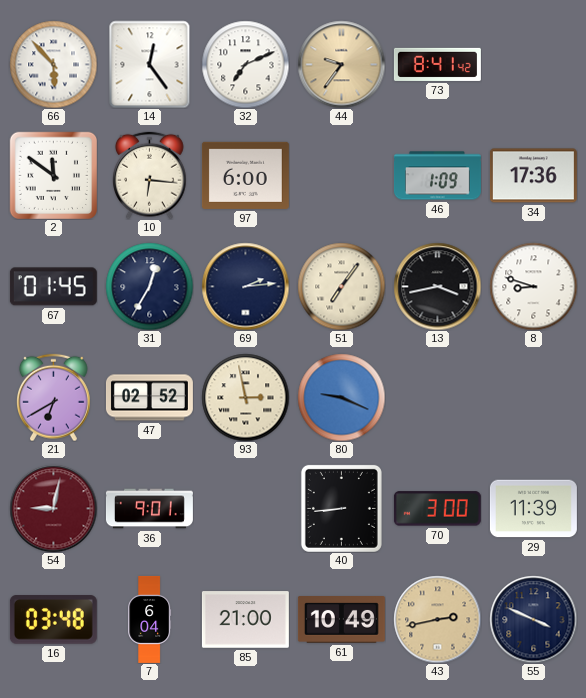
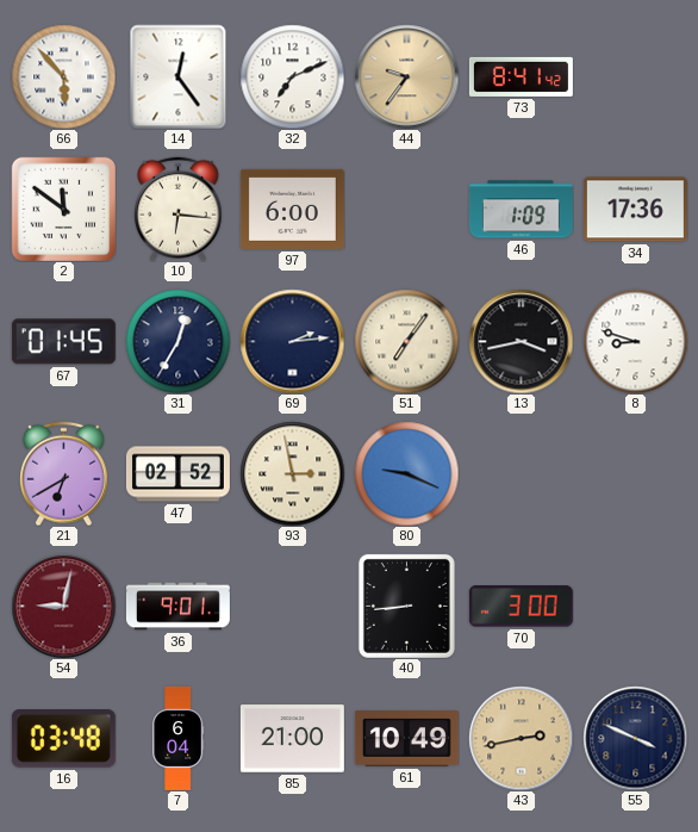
29: 11:39 -> none
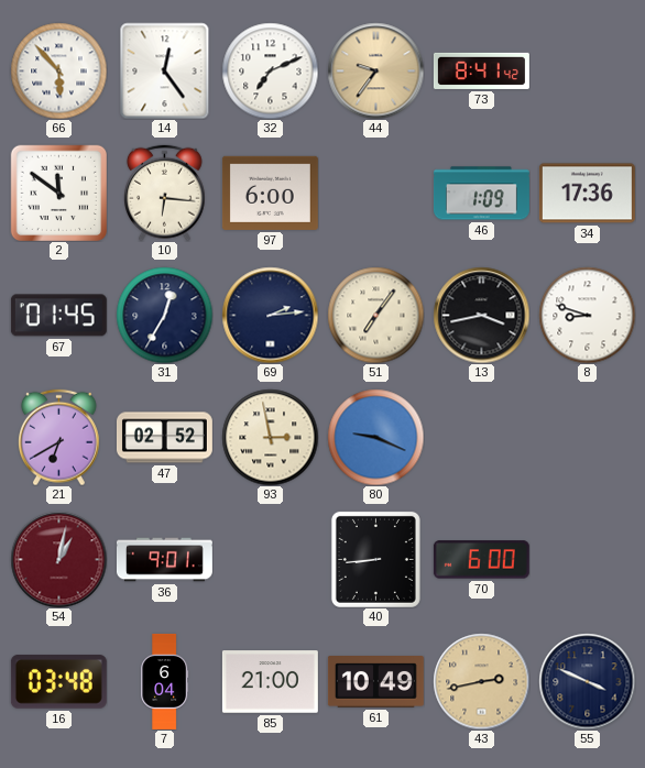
54: 9:02 -> 1:02
70: 3:00 -> 6:00
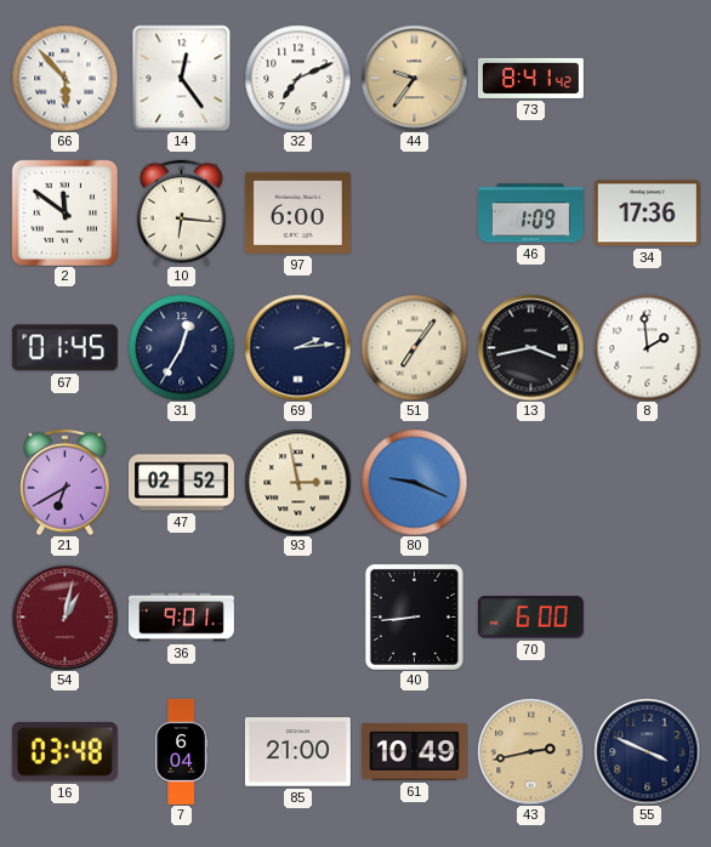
8: 8:48 -> 1:59
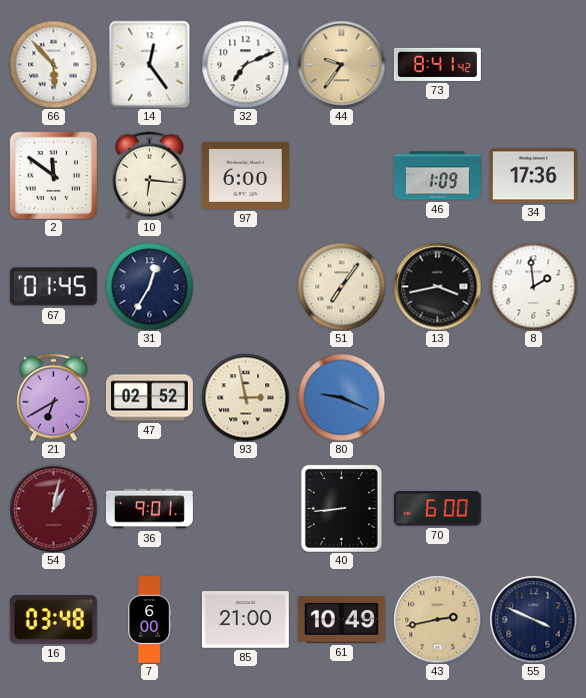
69: 2:14 -> none
7: 6:04 -> 6:00
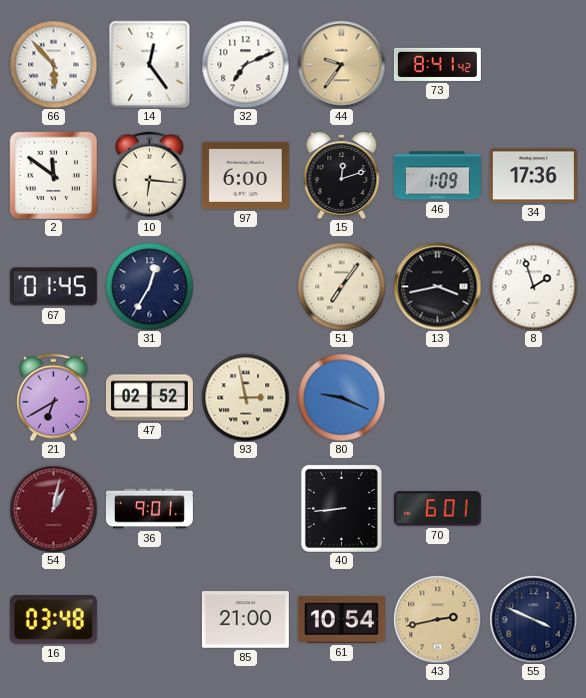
15: none -> 12:12
8: 1:59 -> 1:57
70: 6:00 -> 6:01
7: 6:00 -> none
61: 10:49 -> 10:54
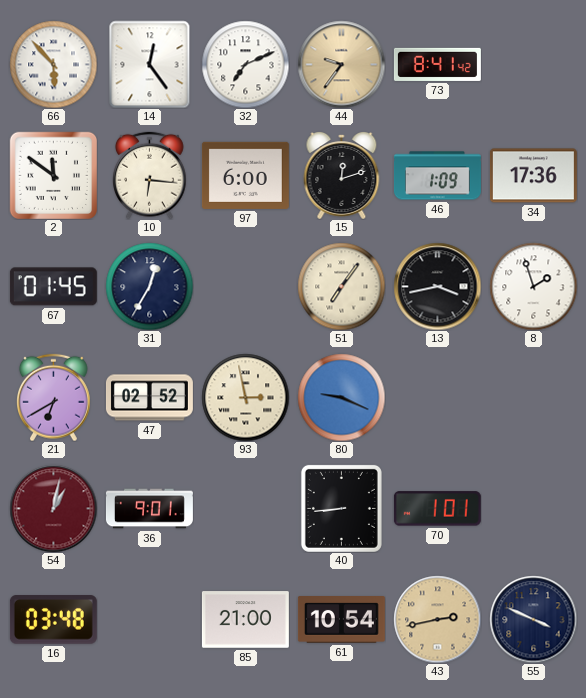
70: 6:01 -> 1:01
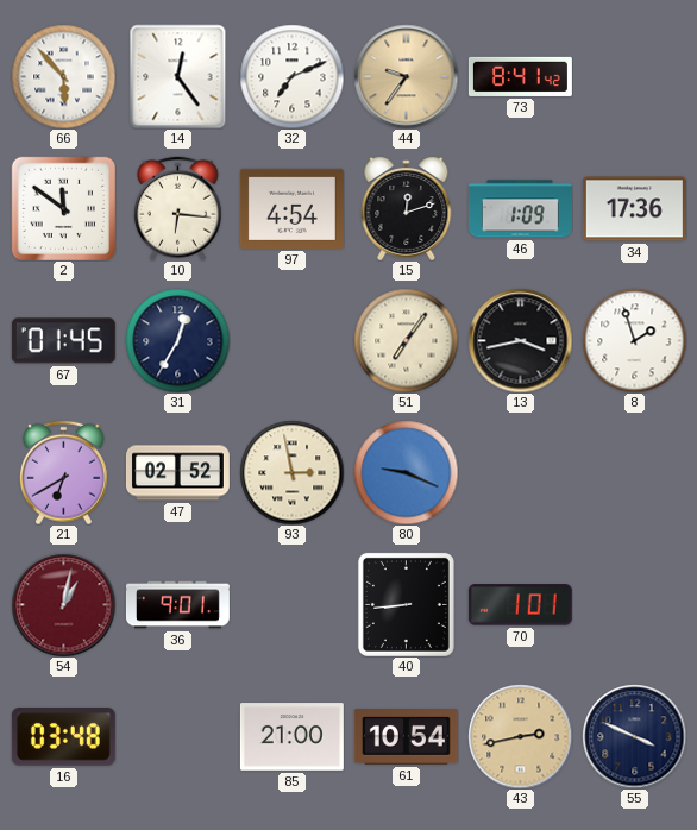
97: 6:00 -> 4:54
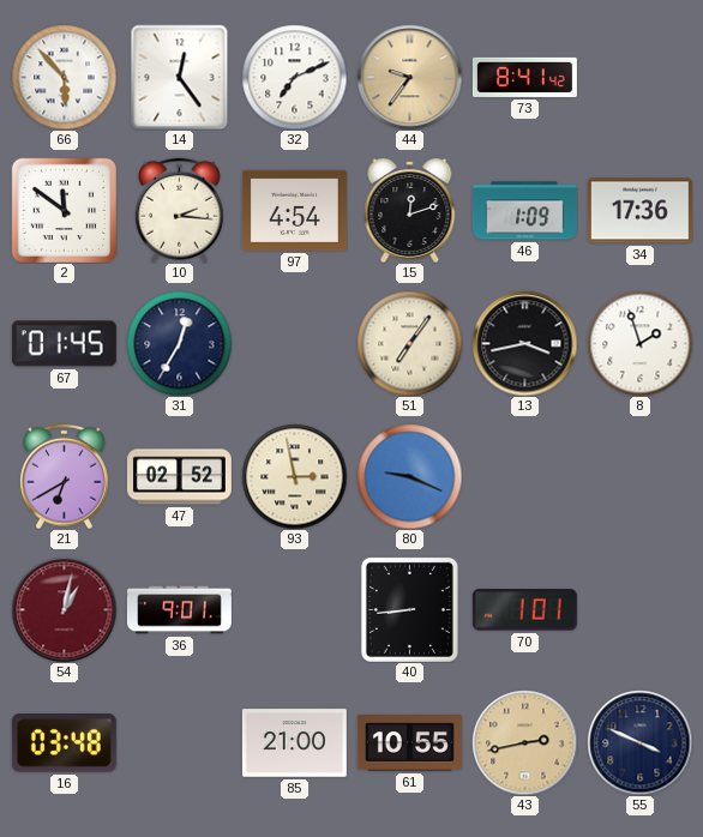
10: 6:16 -> 2:16
61: 10:54 -> 10:55
